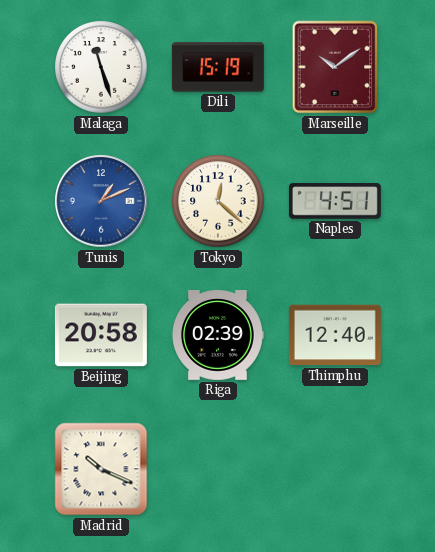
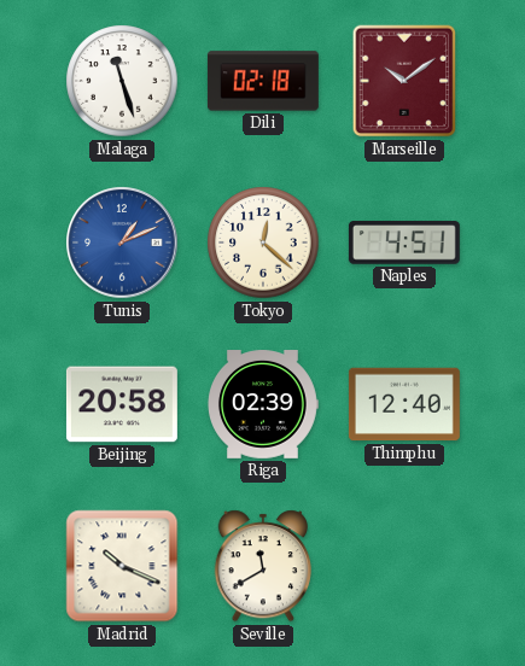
Dili: 15:19 -> 02:18
Seville: none -> 11:40
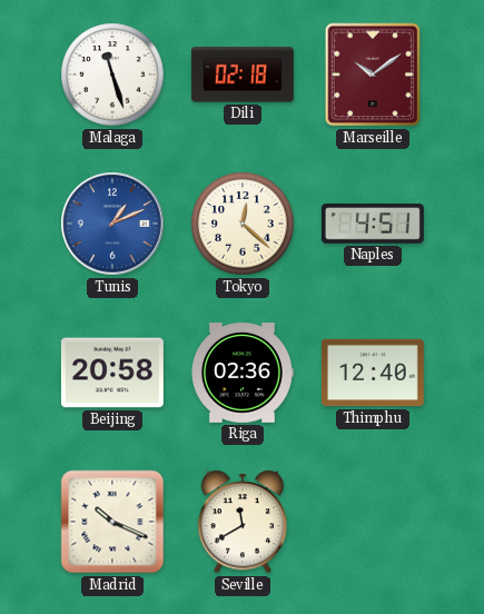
Riga: 02:39 -> 02:36
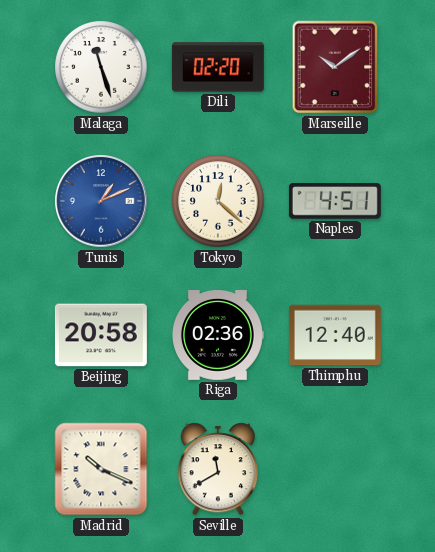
Dili: 02:18 -> 02:20
